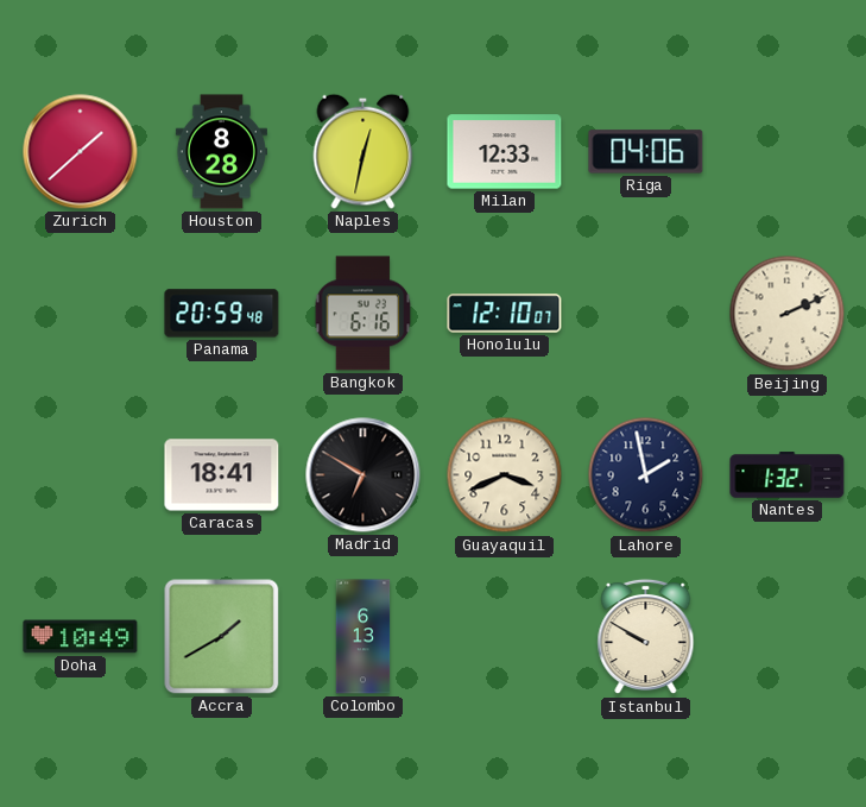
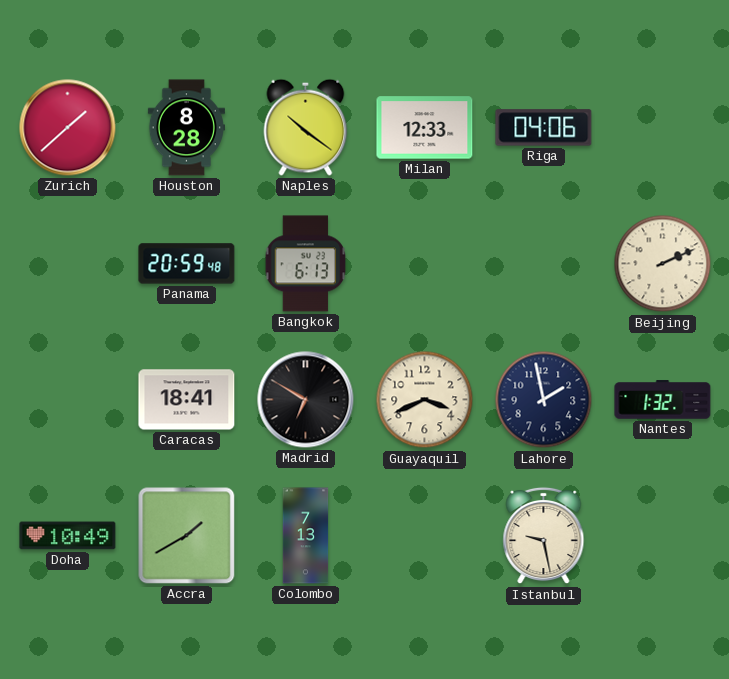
Naples: 12:32 -> 10:21
Bangkok: 6:16 -> 6:13
Honolulu: 12:10 -> none
Colombo: 6:13 -> 7:13
Istanbul: 9:50 -> 9:28
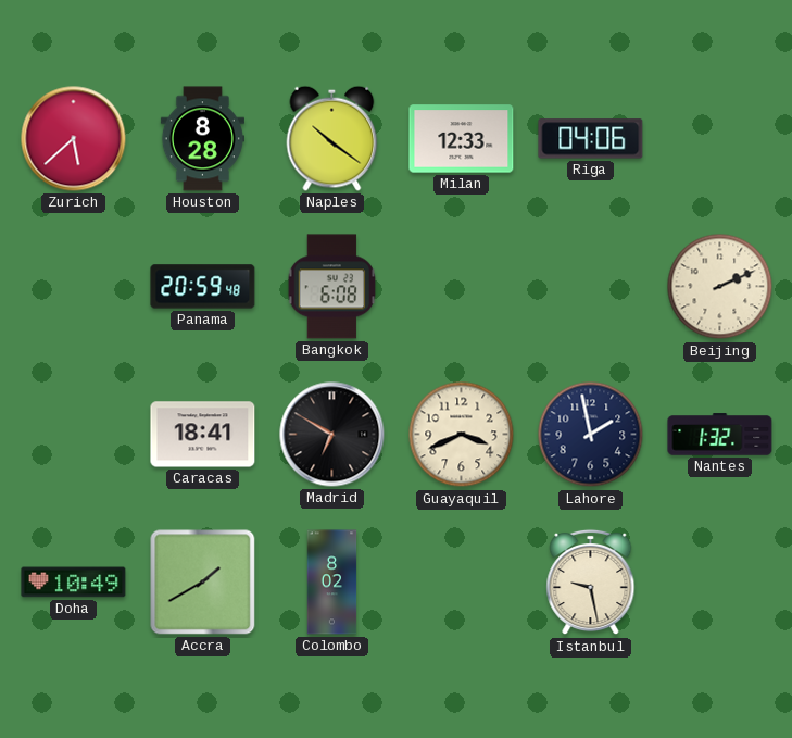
Zurich: 1:38 -> 5:38
Bangkok: 6:13 -> 6:08
Colombo: 7:13 -> 8:02
